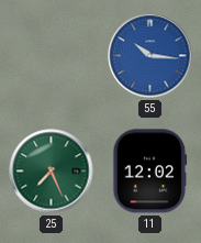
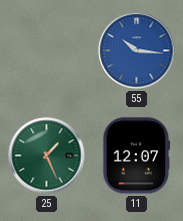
25: 7:26 -> 1:26
11: 12:02 -> 12:07
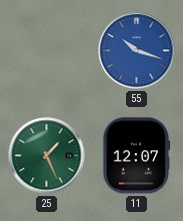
55: 10:16 -> 10:18
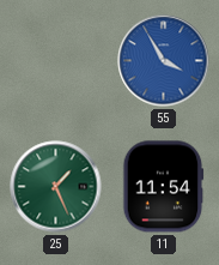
55: 10:18 -> 3:55
11: 12:07 -> 11:54
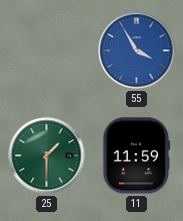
25: 1:26 -> 1:30
11: 11:54 -> 11:59
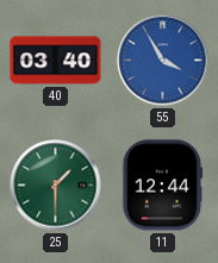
40: none -> 03:40
11: 11:59 -> 12:44
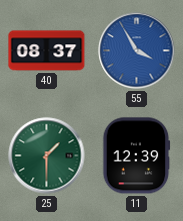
40: 03:40 -> 08:37
11: 12:44 -> 12:39
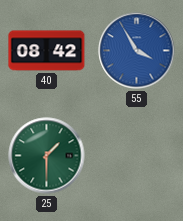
40: 08:37 -> 08:42
11: 12:39 -> none
